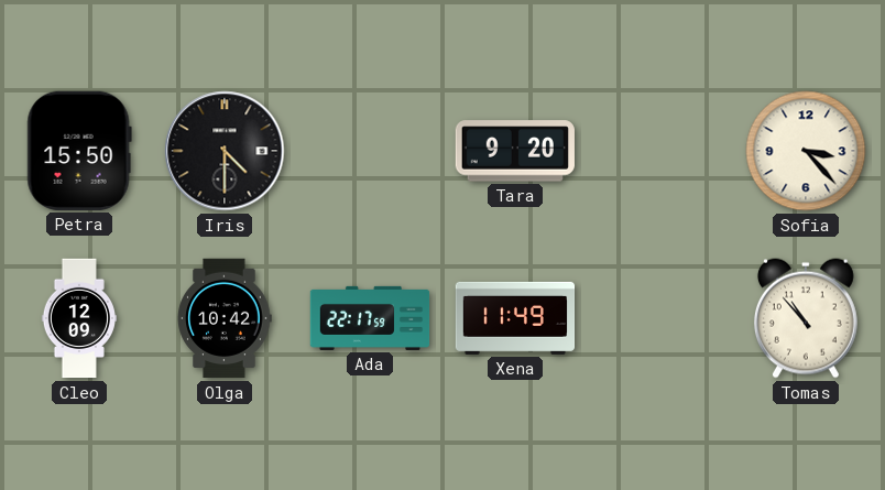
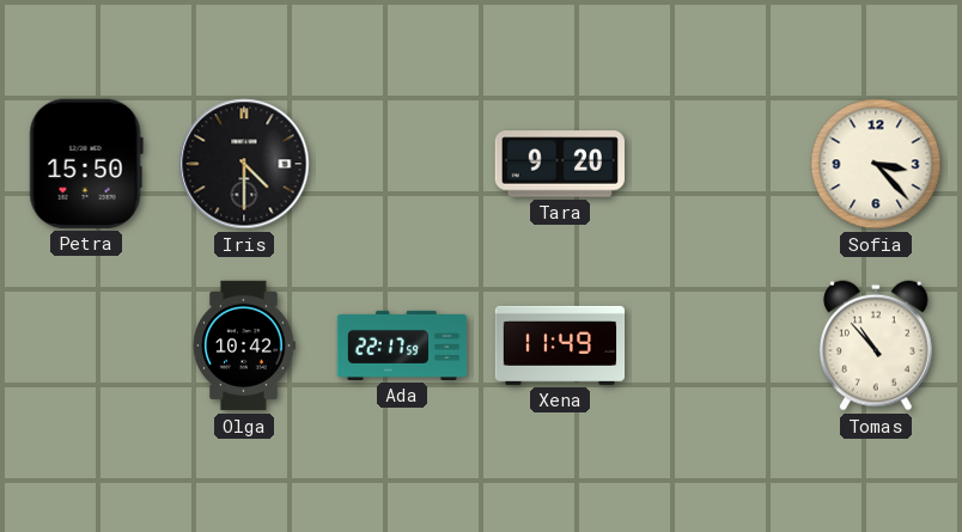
Cleo: 12:09 -> none
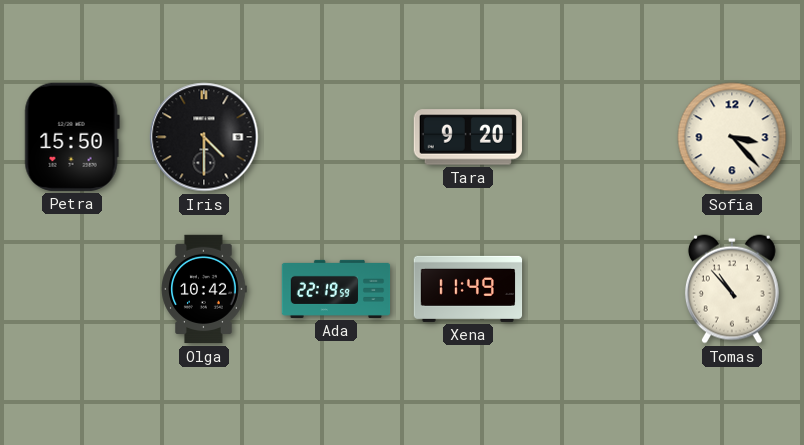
Ada: 22:17 -> 22:19
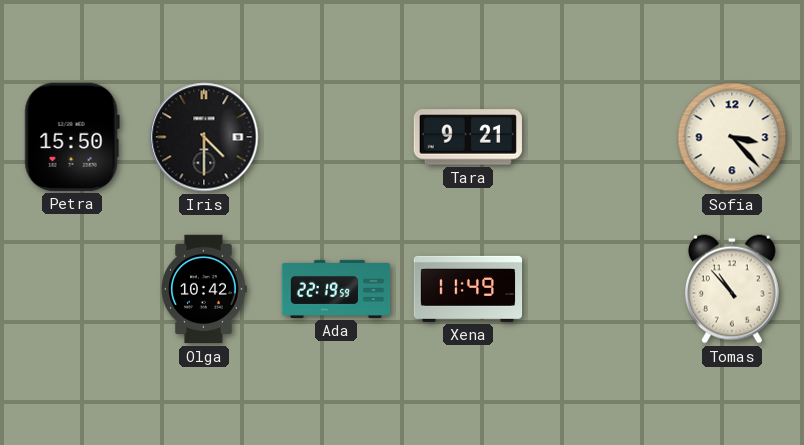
Tara: 9:20 -> 9:21
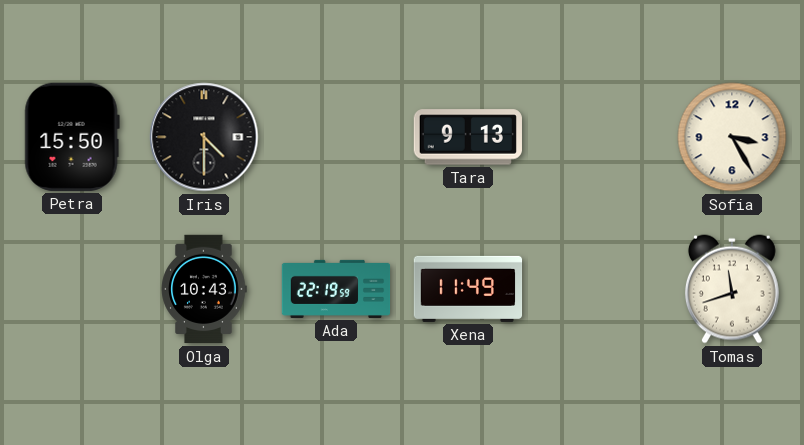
Tara: 9:21 -> 9:13
Sofia: 3:23 -> 3:25
Olga: 10:42 -> 10:43
Tomas: 10:53 -> 11:42
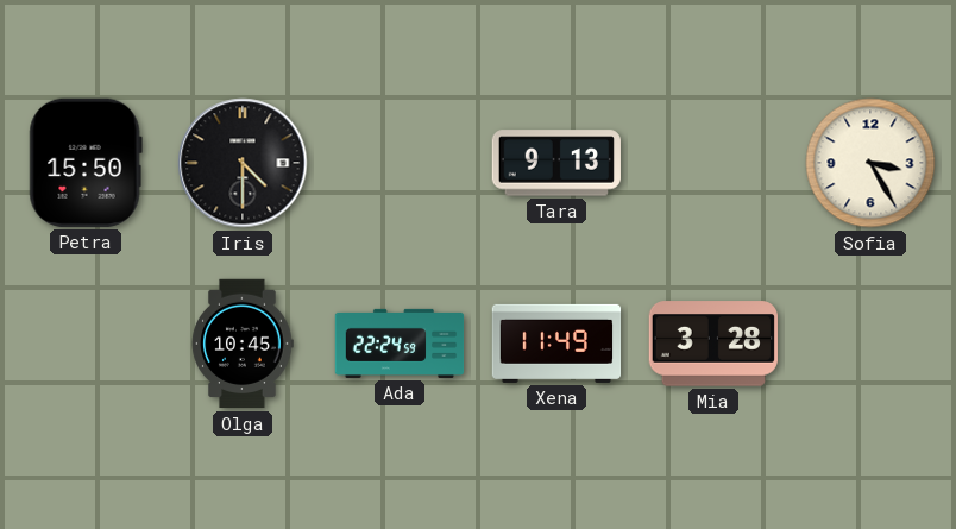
Olga: 10:43 -> 10:45
Ada: 22:19 -> 22:24
Mia: none -> 3:28
Tomas: 11:42 -> none
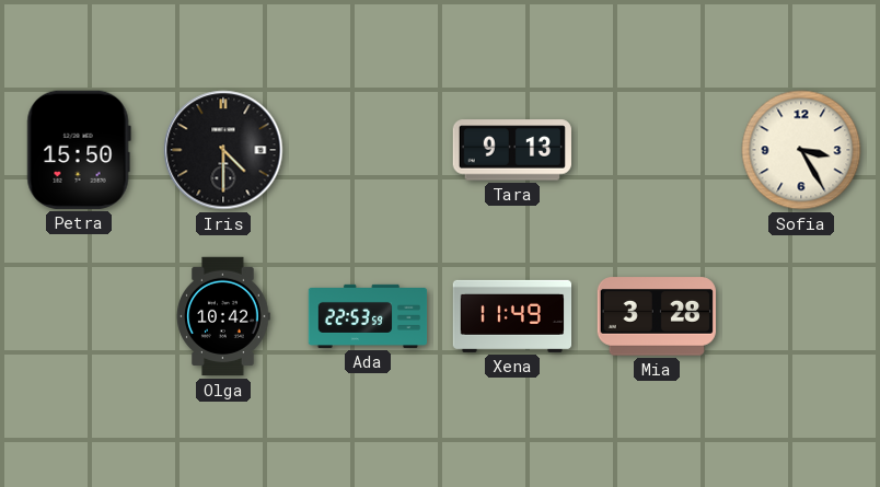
Olga: 10:45 -> 10:42
Ada: 22:24 -> 22:53
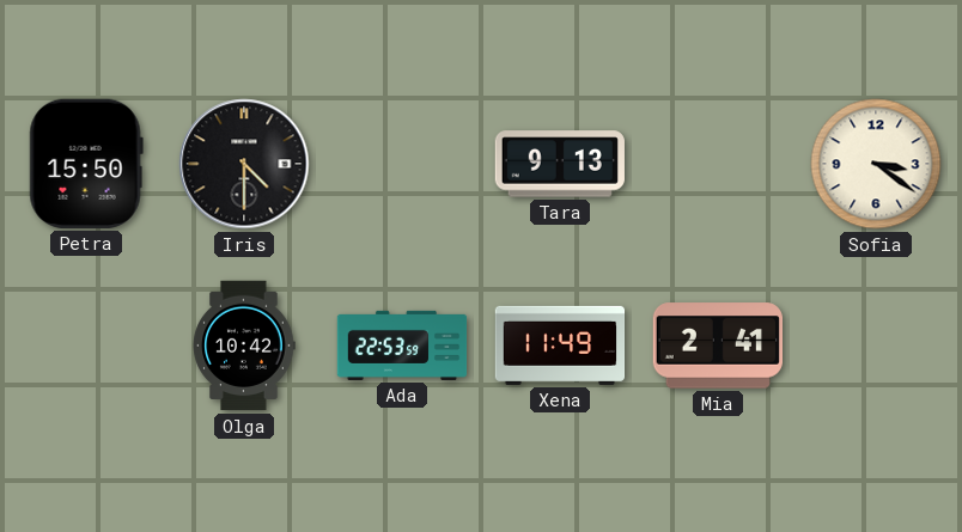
Sofia: 3:25 -> 3:21
Mia: 3:28 -> 2:41
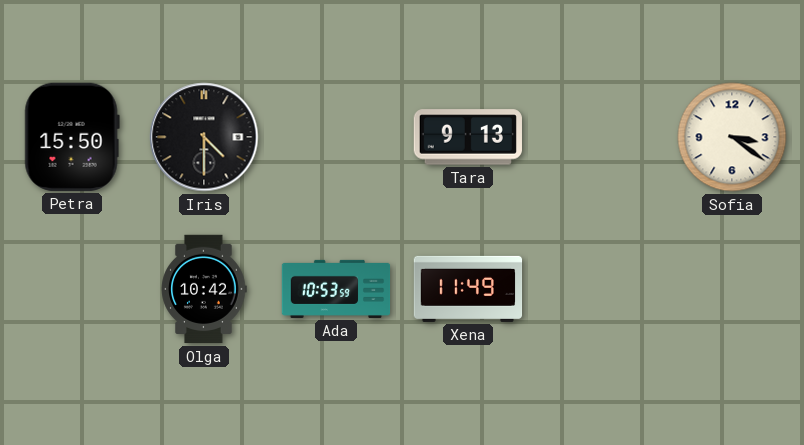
Ada: 22:53 -> 10:53
Mia: 2:41 -> none
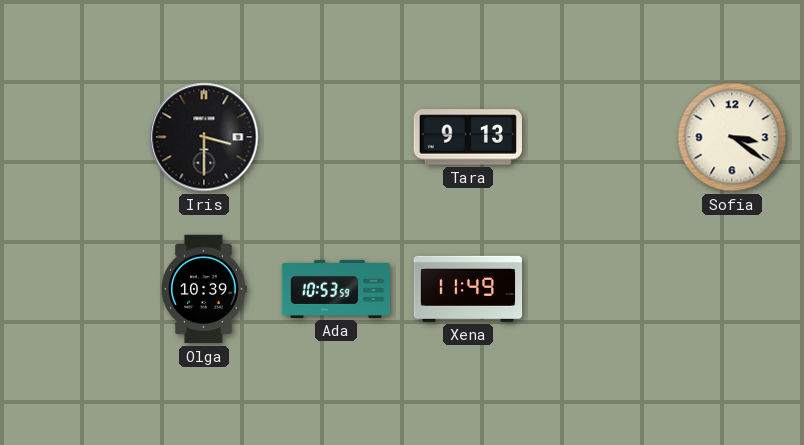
Petra: 15:50 -> none
Iris: 4:30 -> 3:30
Olga: 10:42 -> 10:39
